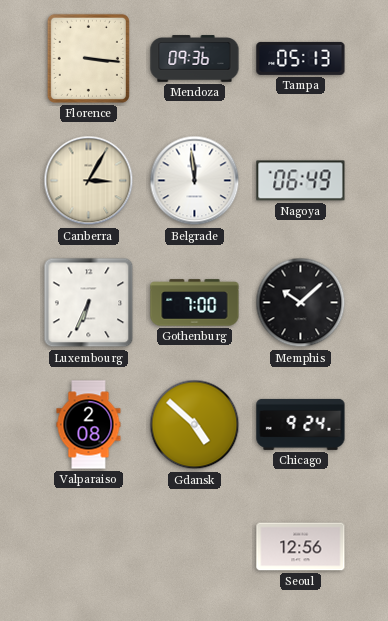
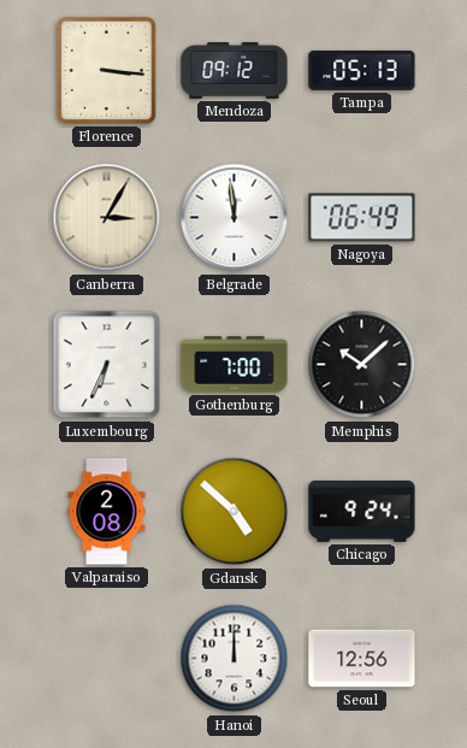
Mendoza: 09:36 -> 09:12
Hanoi: none -> 12:00
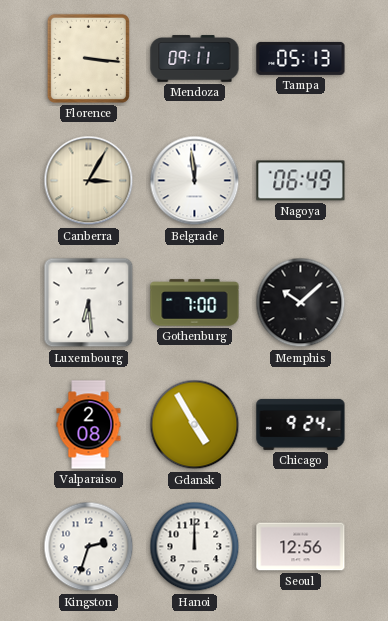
Mendoza: 09:12 -> 09:11
Luxembourg: 6:34 -> 6:29
Gdansk: 4:52 -> 4:55
Kingston: none -> 2:33
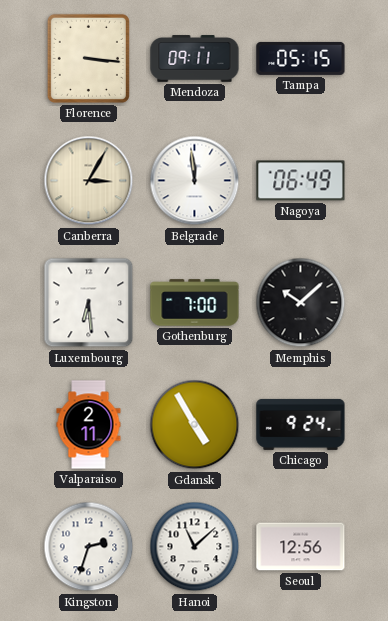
Tampa: 05:13 -> 05:15
Valparaiso: 2:08 -> 2:11
Hanoi: 12:00 -> 11:08
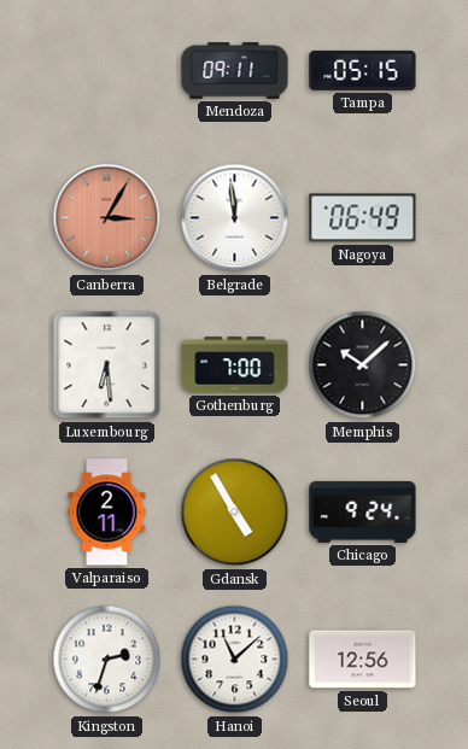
Florence: 3:16 -> none
Canberra dial: cream -> salmon
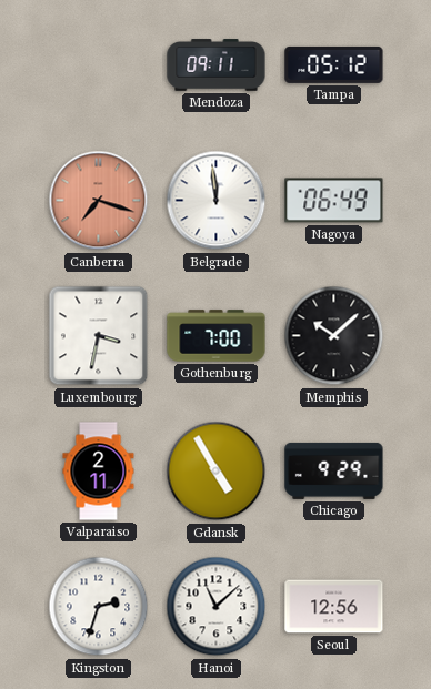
Tampa: 05:15 -> 05:12
Canberra: 3:05 -> 7:18
Luxembourg: 6:29 -> 3:32
Chicago: 9:24 -> 9:29
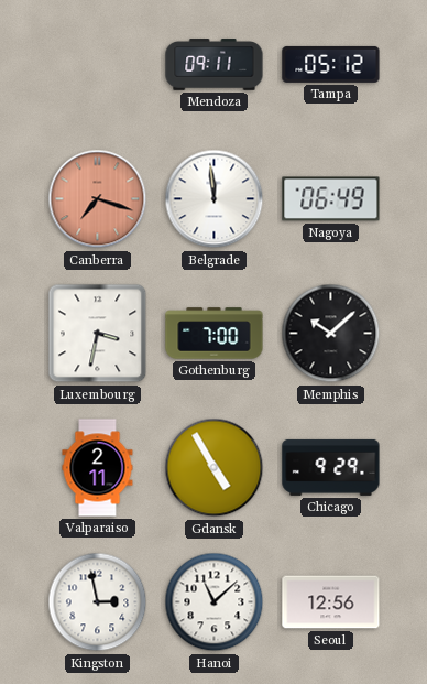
Kingston: 2:33 -> 2:58
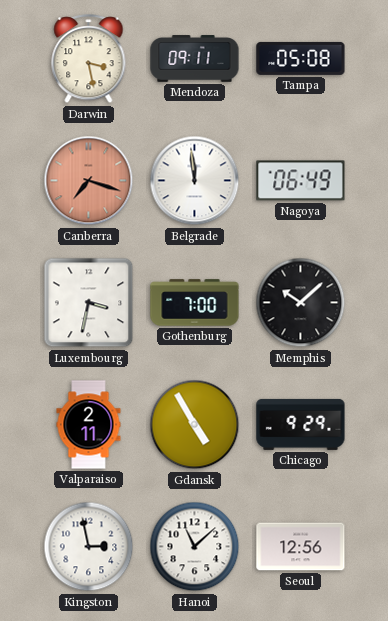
Darwin: none -> 3:28
Tampa: 05:12 -> 05:08
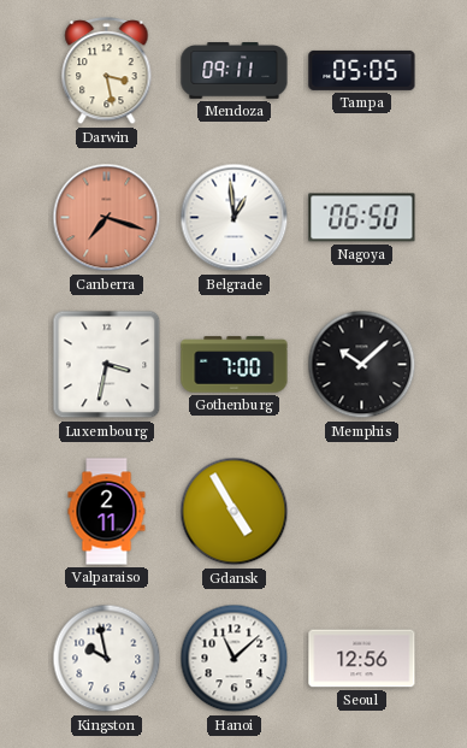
Tampa: 05:08 -> 05:05
Belgrade: 11:59 -> 12:59
Nagoya: 06:49 -> 06:50
Chicago: 9:29 -> none
Kingston: 2:58 -> 9:58
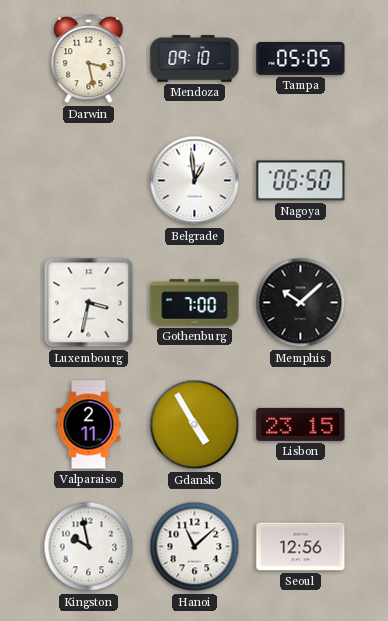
Mendoza: 09:11 -> 09:10
Canberra: 7:18 -> none
Lisbon: none -> 23:15
